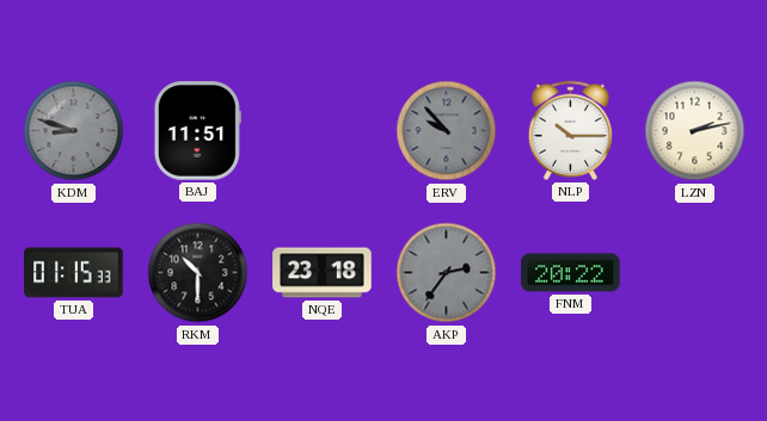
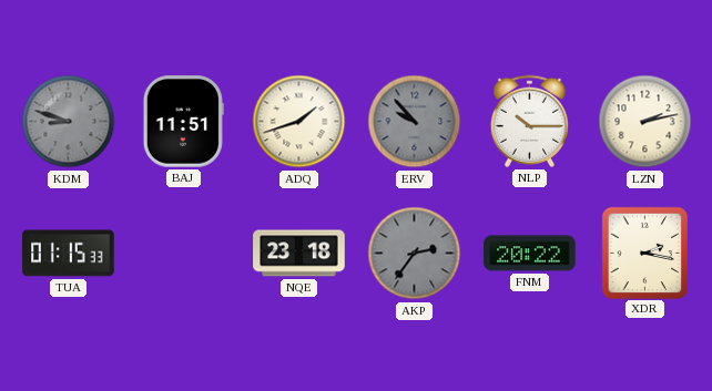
ADQ: none -> 1:42
RKM: 10:30 -> none
XDR: none -> 2:17
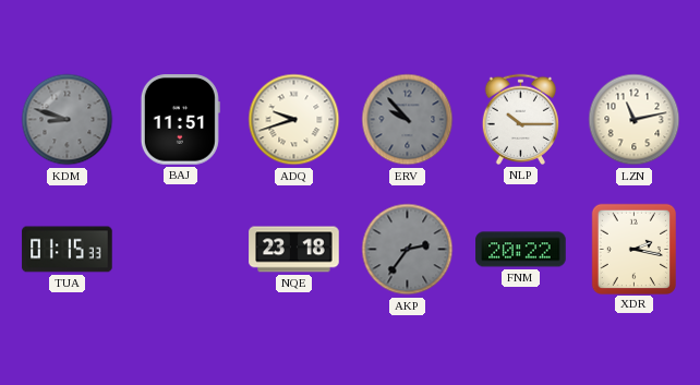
ADQ: 1:42 -> 9:42
LZN: 2:13 -> 11:13
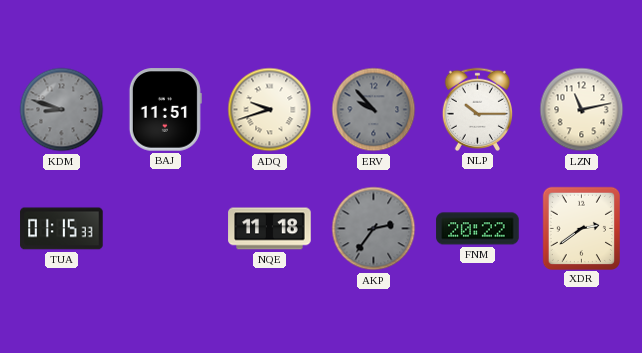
NQE: 23:18 -> 11:18
XDR: 2:17 -> 2:39
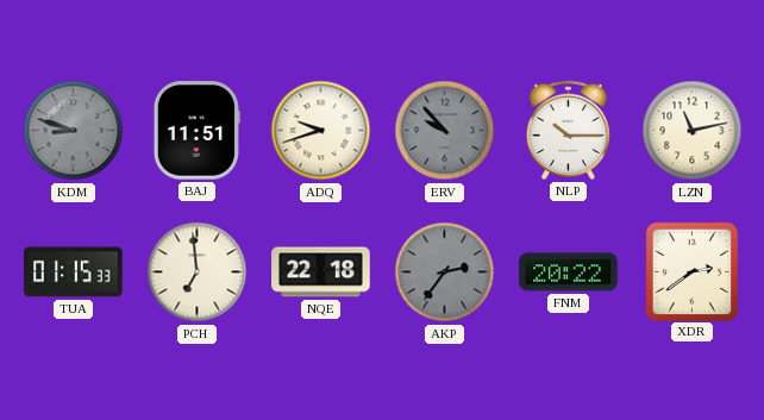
PCH: none -> 6:59
NQE: 11:18 -> 22:18
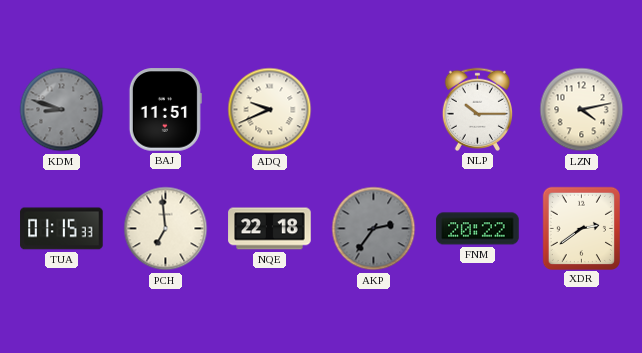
ADQ: 9:42 -> 9:41
ERV: 9:53 -> none
LZN: 11:13 -> 4:13
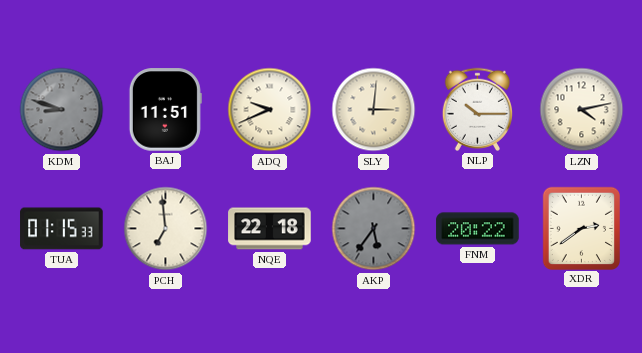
SLY: none -> 3:01
AKP: 2:36 -> 5:36
